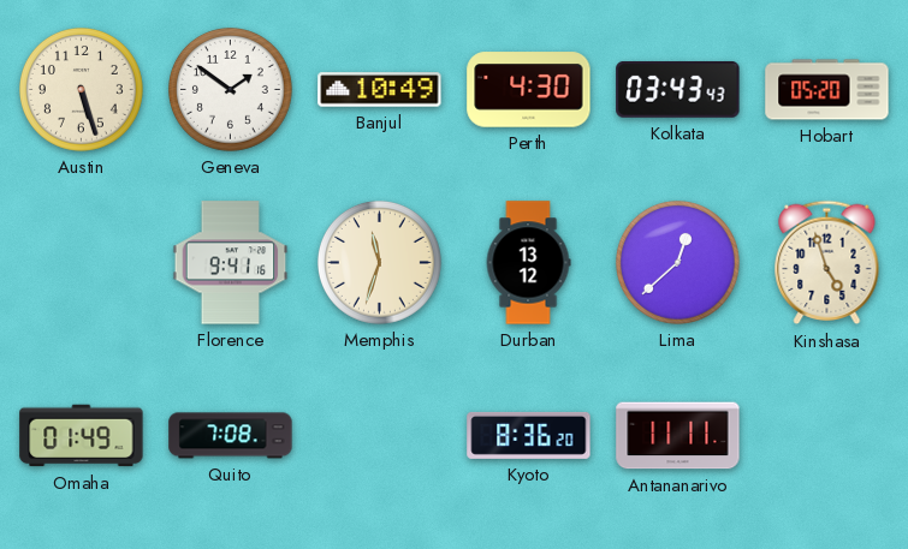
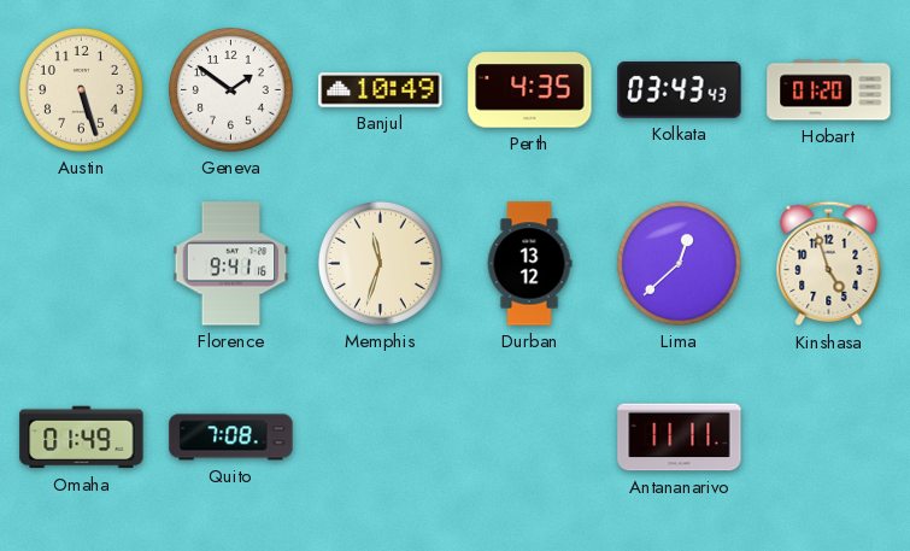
Perth: 4:30 -> 4:35
Hobart: 05:20 -> 01:20
Kyoto: 8:36 -> none
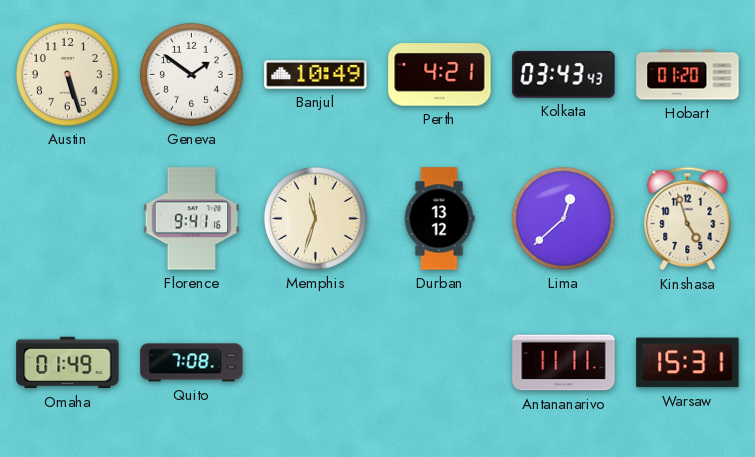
Perth: 4:35 -> 4:21
Warsaw: none -> 15:31
